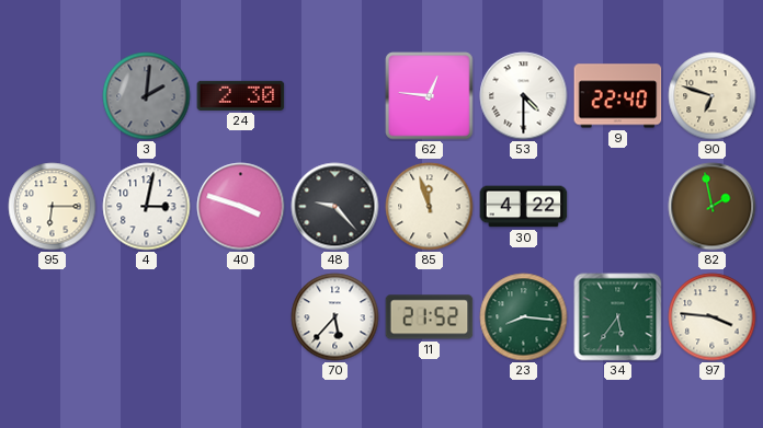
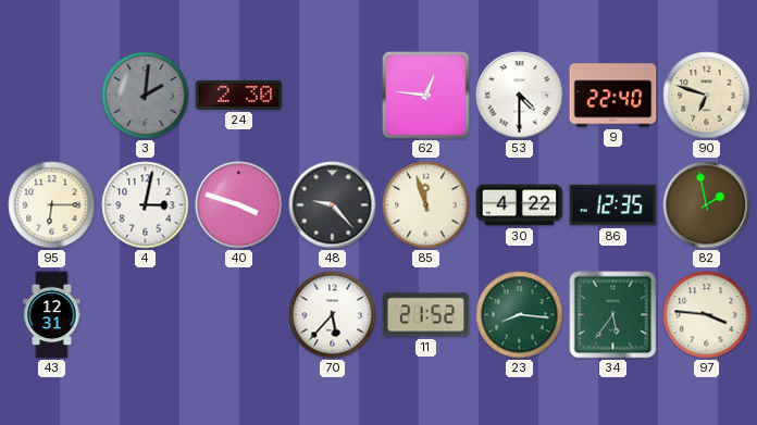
86: none -> 12:35
43: none -> 12:31
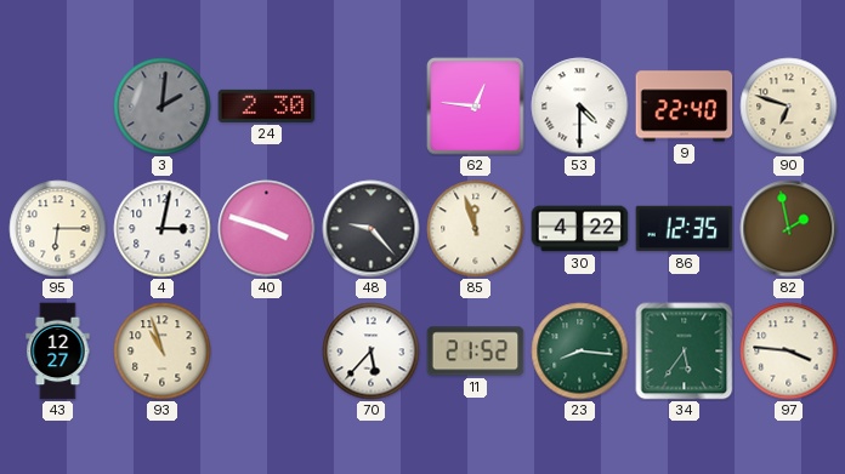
43: 12:31 -> 12:27
93: none -> 10:57
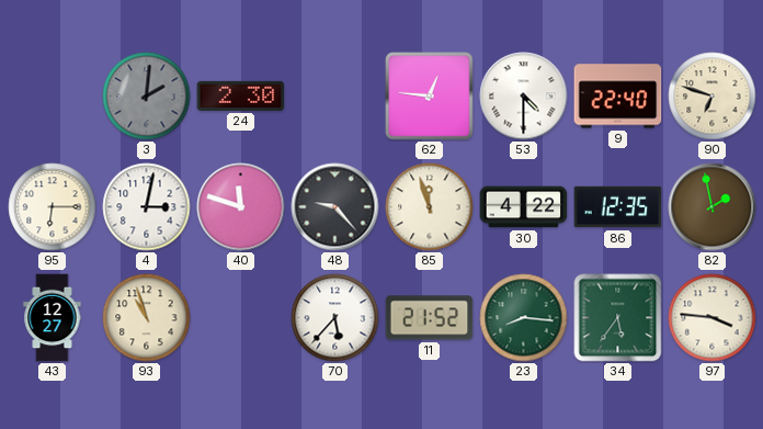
40: 3:48 -> 11:48
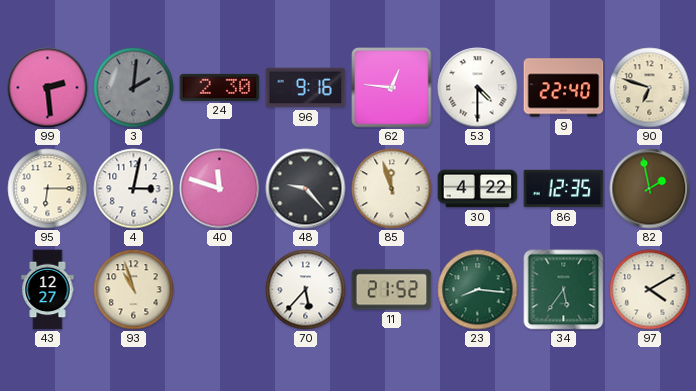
99: none -> 2:29
96: none -> 9:16
97: 3:46 -> 4:10
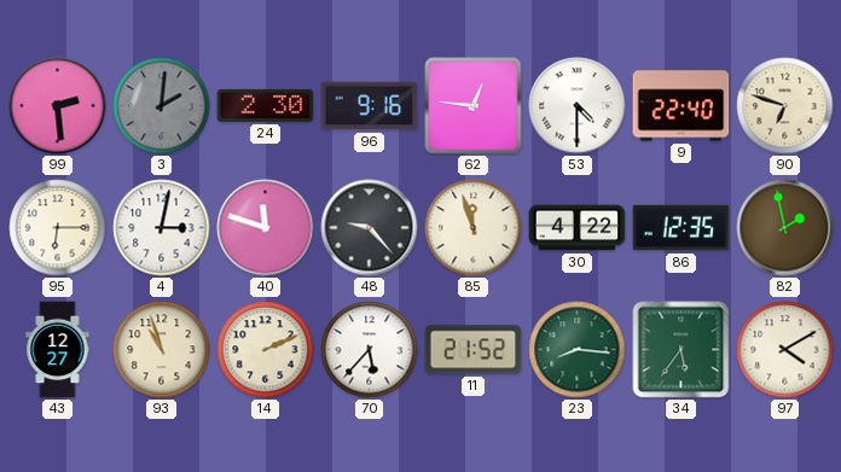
14: none -> 2:11
